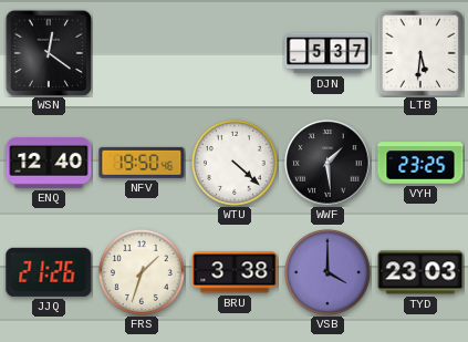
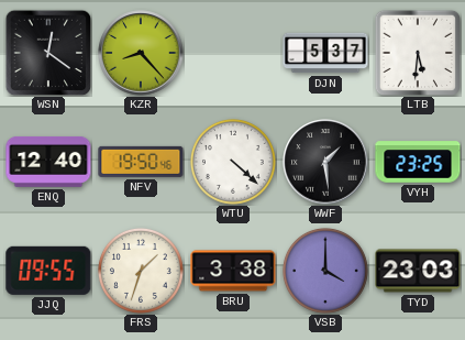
KZR: none -> 8:23
JJQ: 21:26 -> 09:55
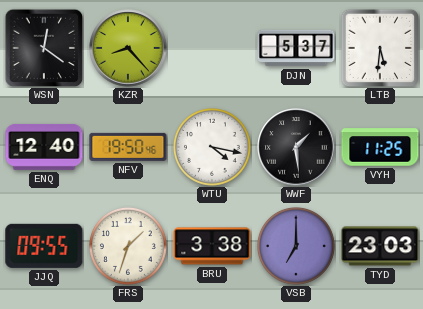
WTU: 4:22 -> 4:17
VYH: 23:25 -> 11:25
VSB: 4:00 -> 7:00
